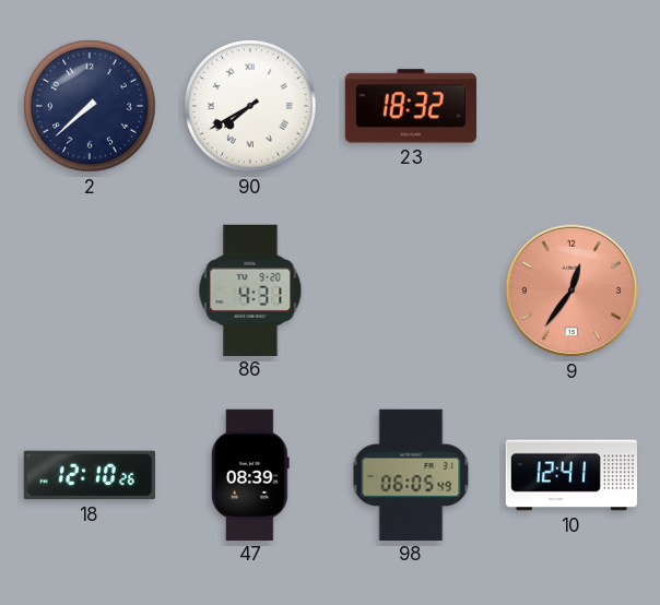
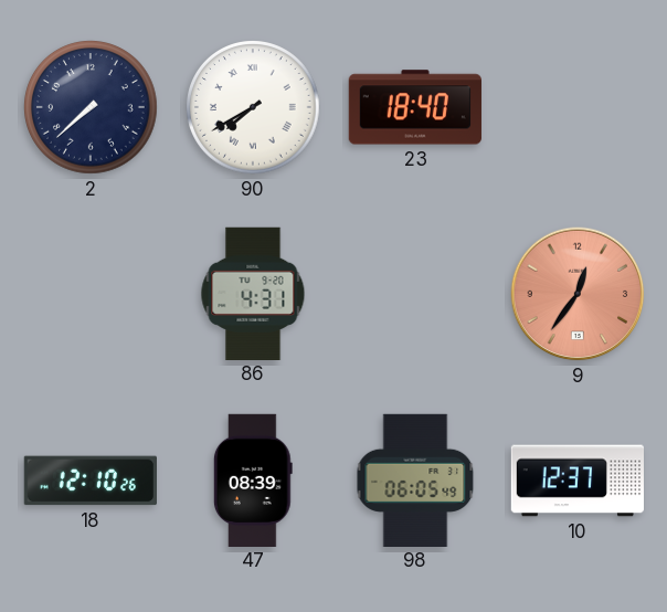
23: 18:32 -> 18:40
10: 12:41 -> 12:37
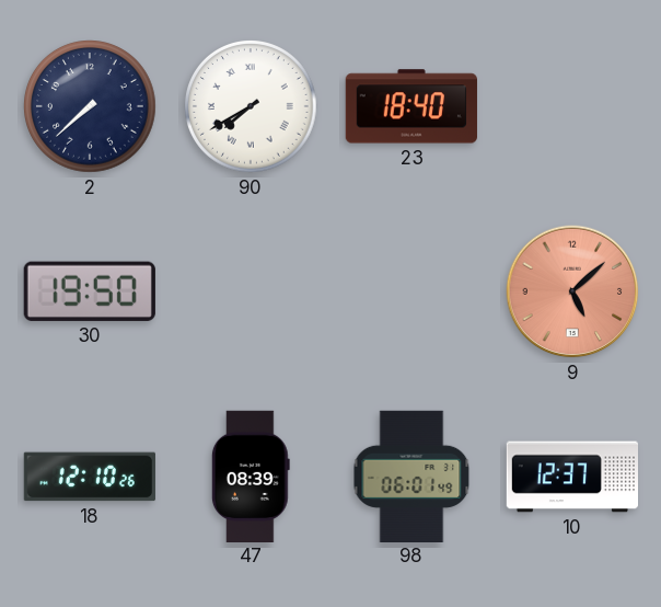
30: none -> 19:50
86: 4:31 -> none
9: 12:36 -> 5:08
98: 06:05 -> 06:01
